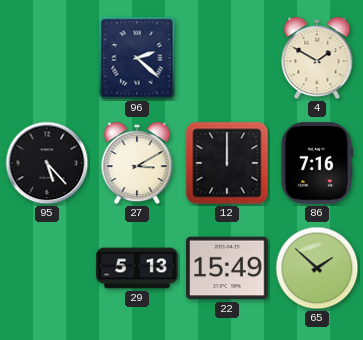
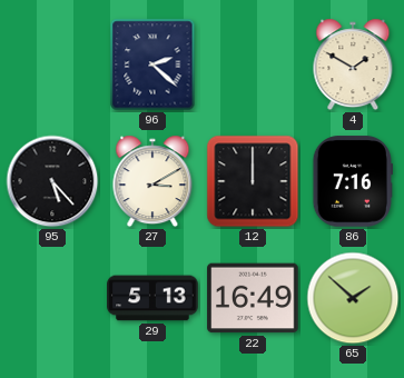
22: 15:49 -> 16:49
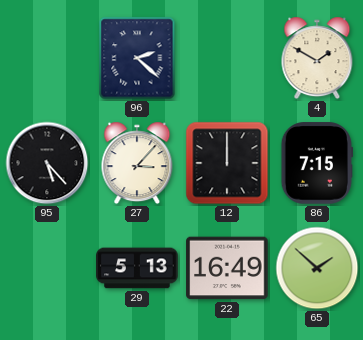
27: 3:10 -> 3:07
86: 7:16 -> 7:15
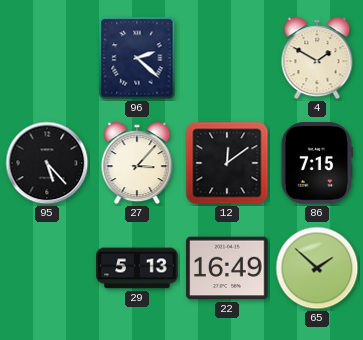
12: 12:00 -> 12:09
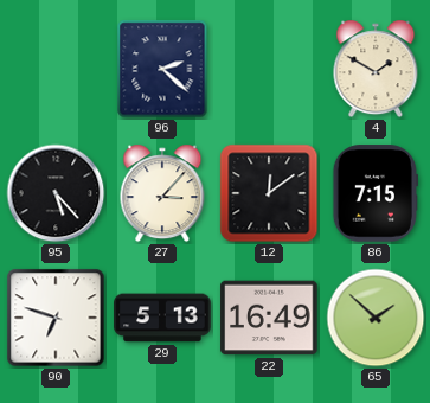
90: none -> 6:48
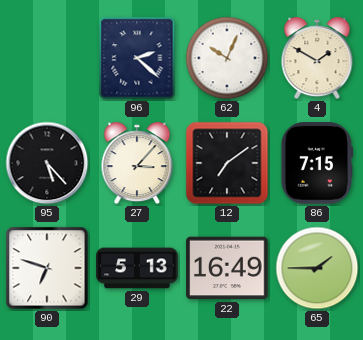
62: none -> 10:04
12: 12:09 -> 7:09
65: 1:52 -> 1:45
